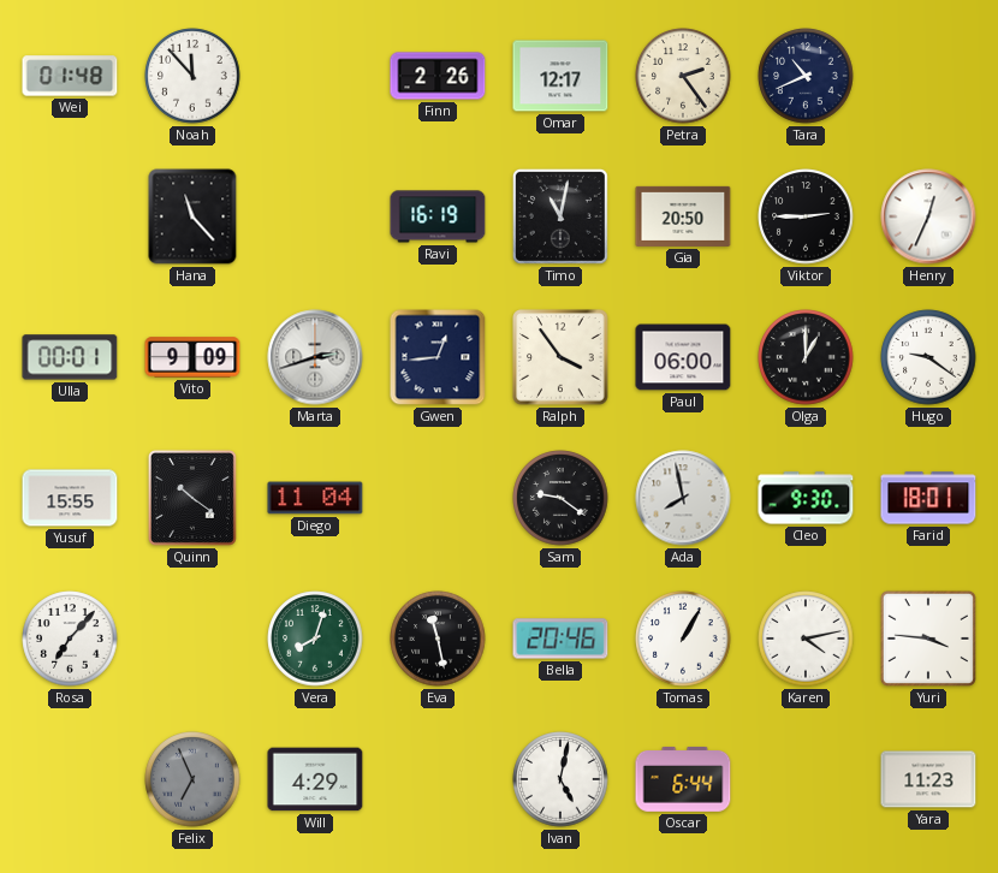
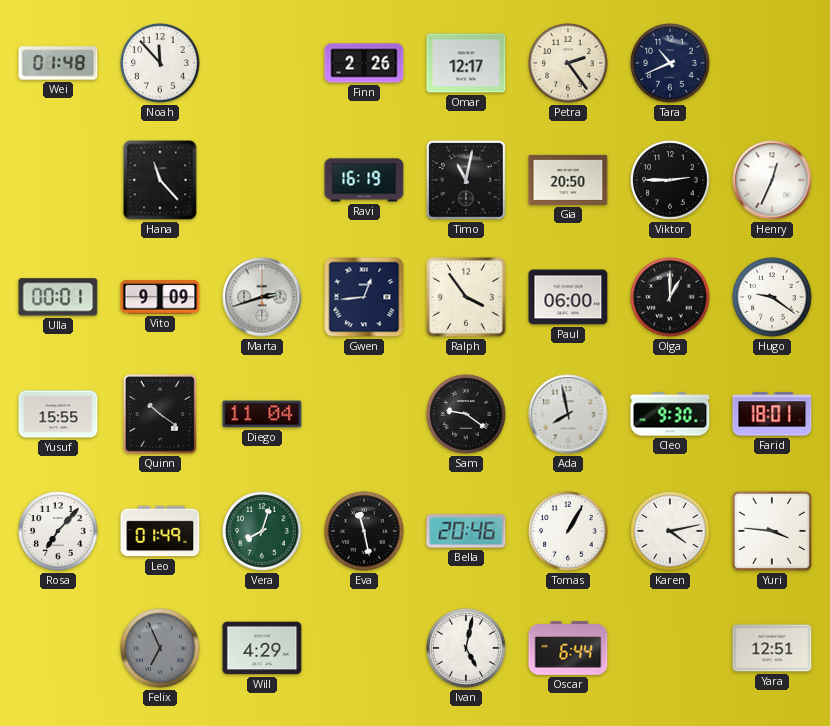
Leo: none -> 01:49
Yara: 11:23 -> 12:51
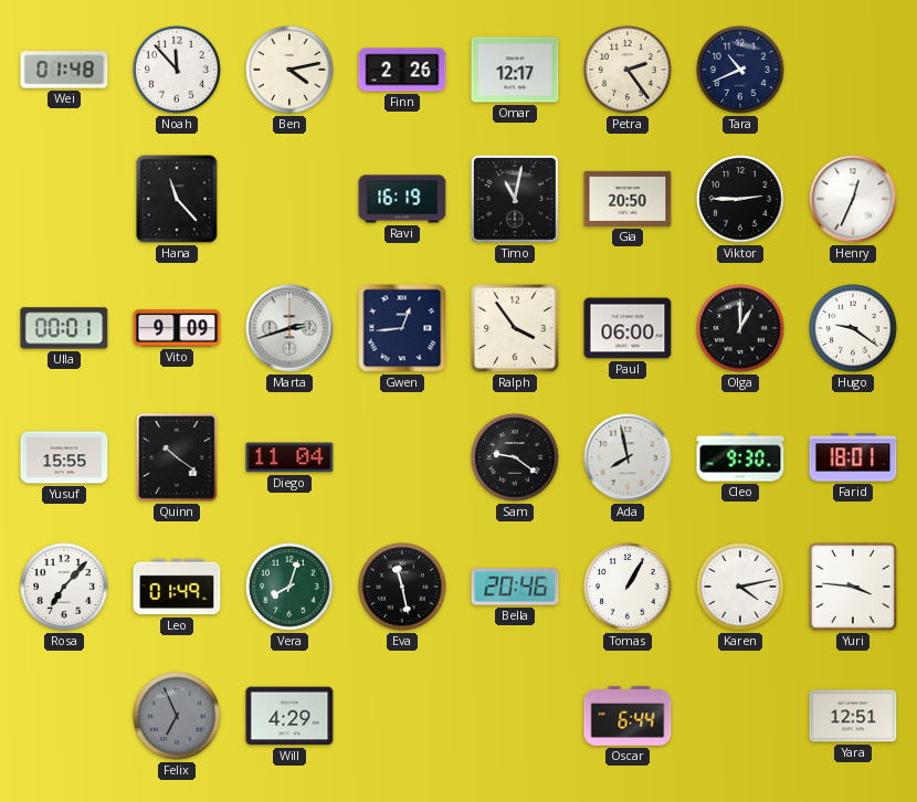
Ben: none -> 4:13
Ivan: 5:02 -> none
